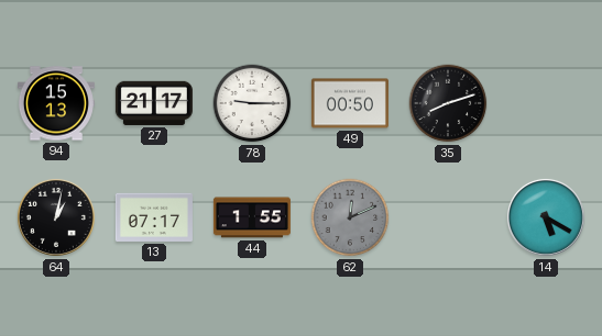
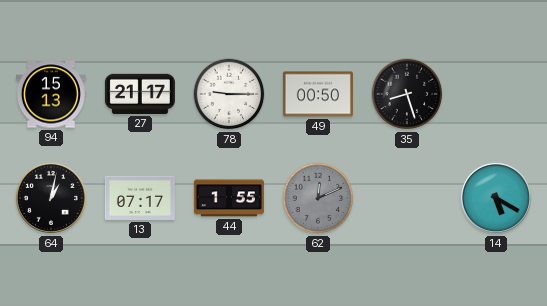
35: 8:12 -> 8:27
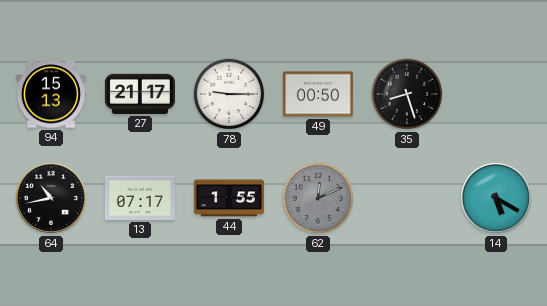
64: 1:02 -> 10:43
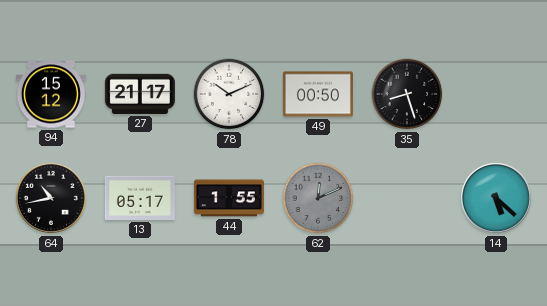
94: 15:13 -> 15:12
78: 9:15 -> 10:11
13: 07:17 -> 05:17
14: 5:20 -> 5:22
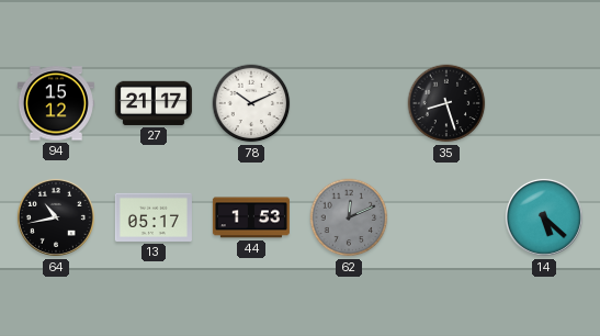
49: 00:50 -> none
44: 1:55 -> 1:53
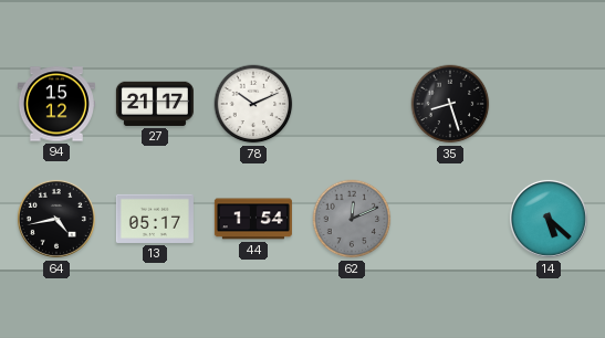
64: 10:43 -> 4:43
44: 1:53 -> 1:54
